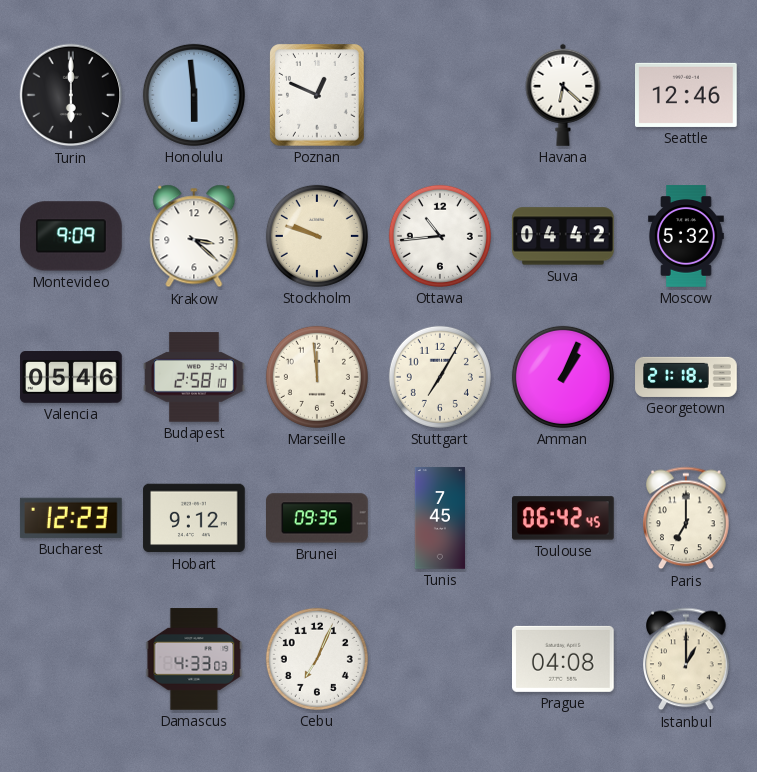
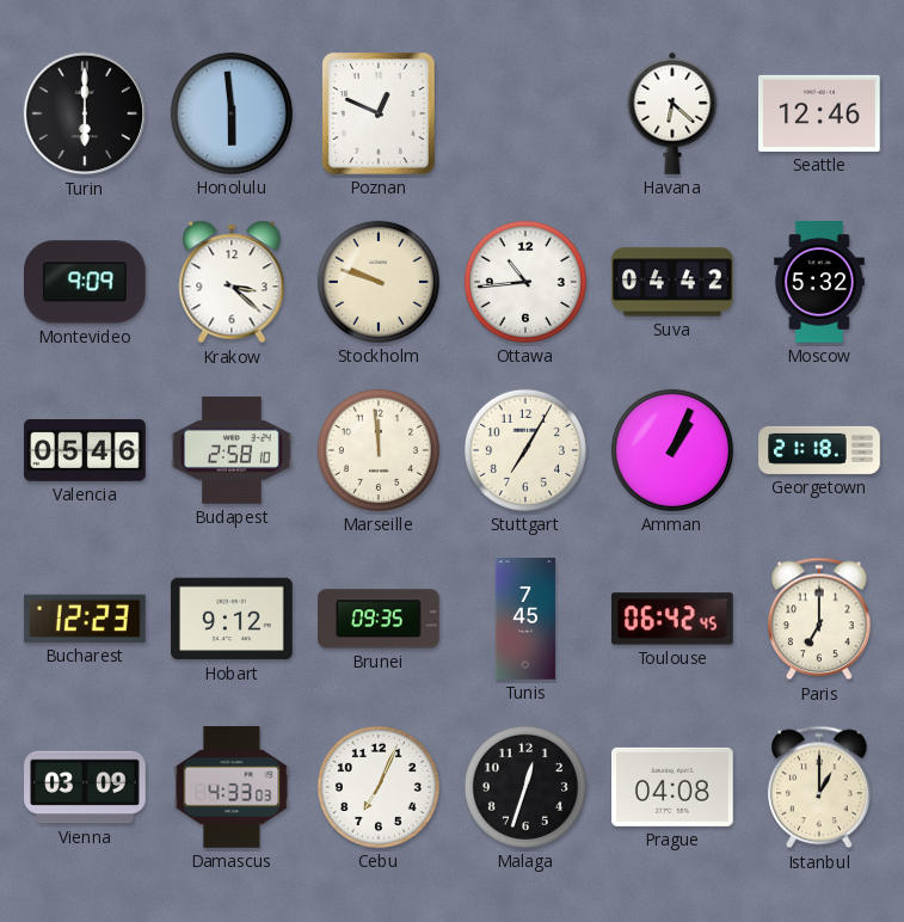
Vienna: none -> 03:09
Malaga: none -> 12:33
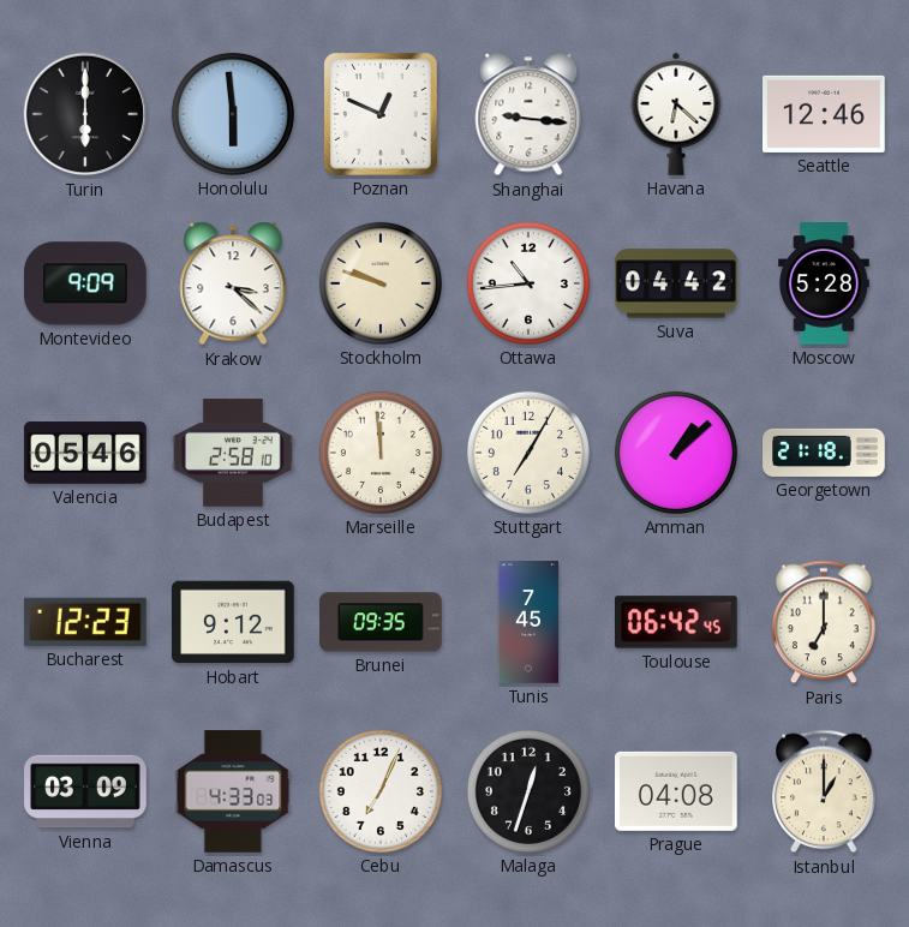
Shanghai: none -> 9:16
Moscow: 5:32 -> 5:28
Amman: 1:04 -> 1:08
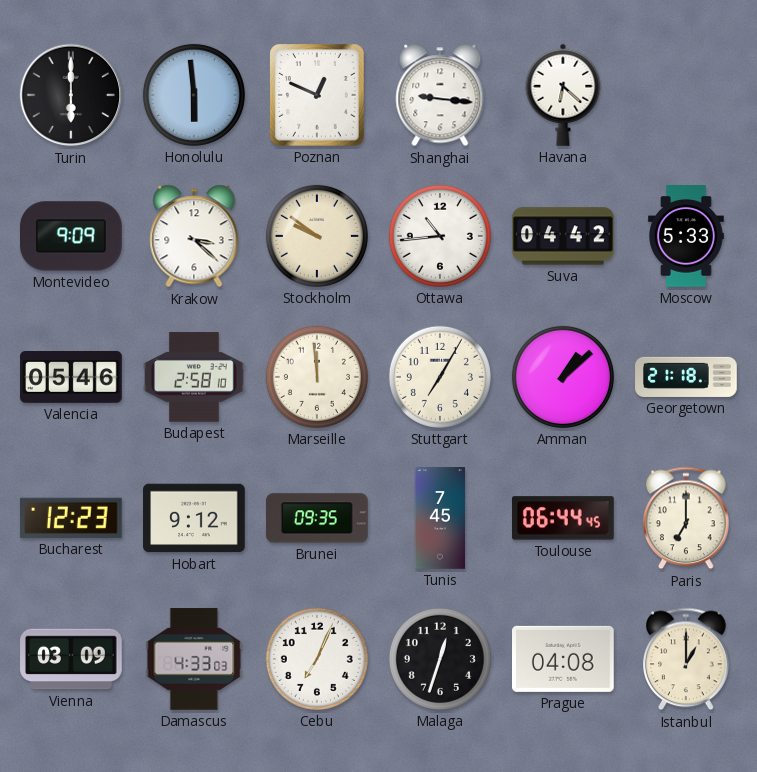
Seattle: 12:46 -> none
Stockholm: 9:48 -> 9:51
Moscow: 5:28 -> 5:33
Toulouse: 06:42 -> 06:44
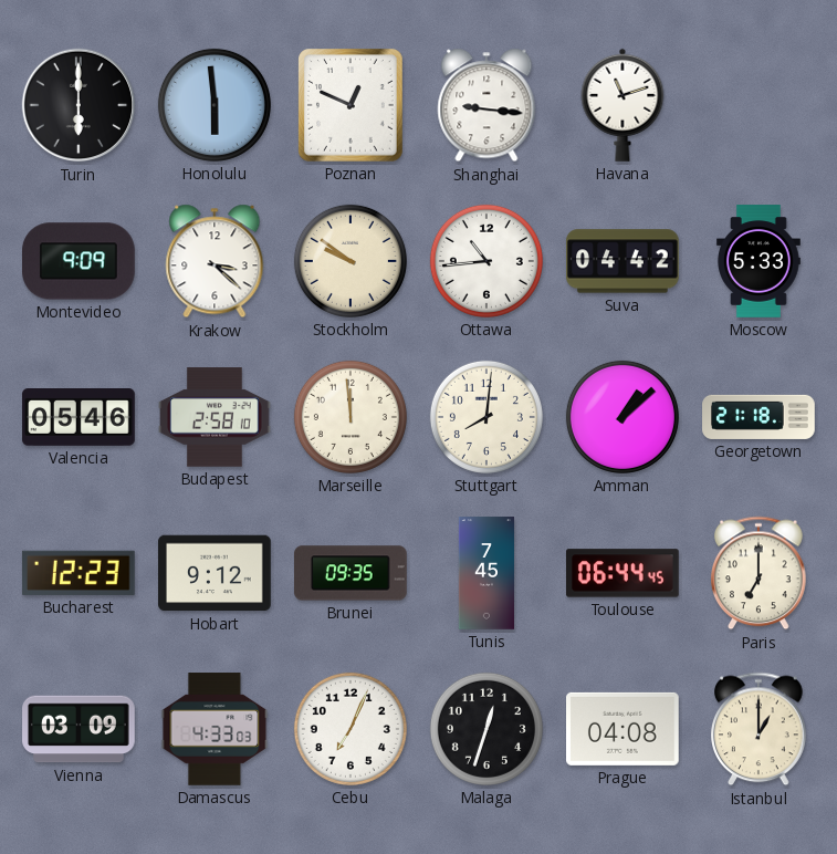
Havana: 6:22 -> 11:12
Stuttgart: 7:05 -> 8:01
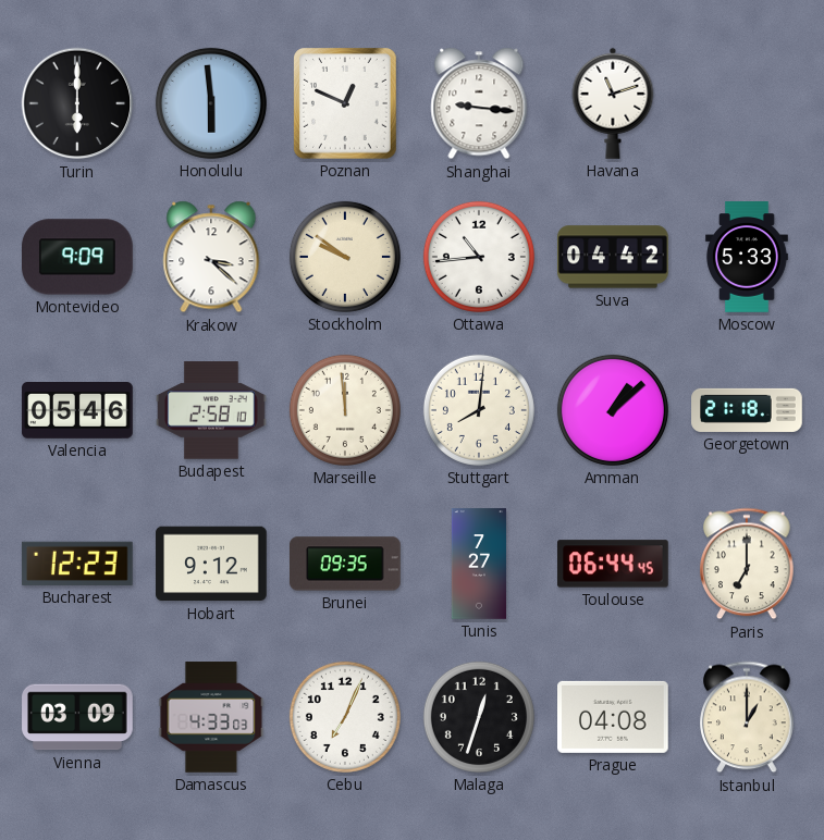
Tunis: 7:45 -> 7:27
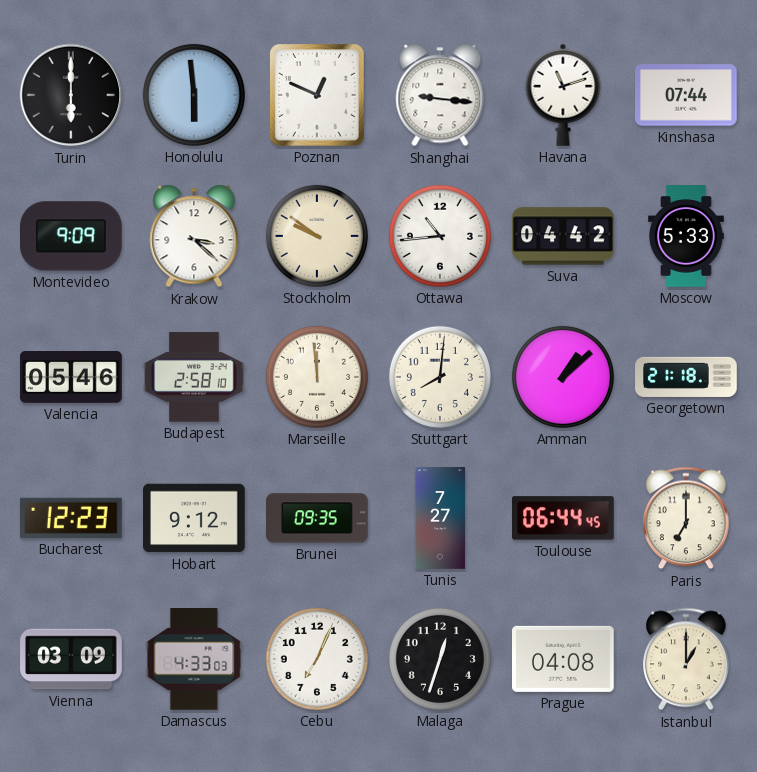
Kinshasa: none -> 07:44
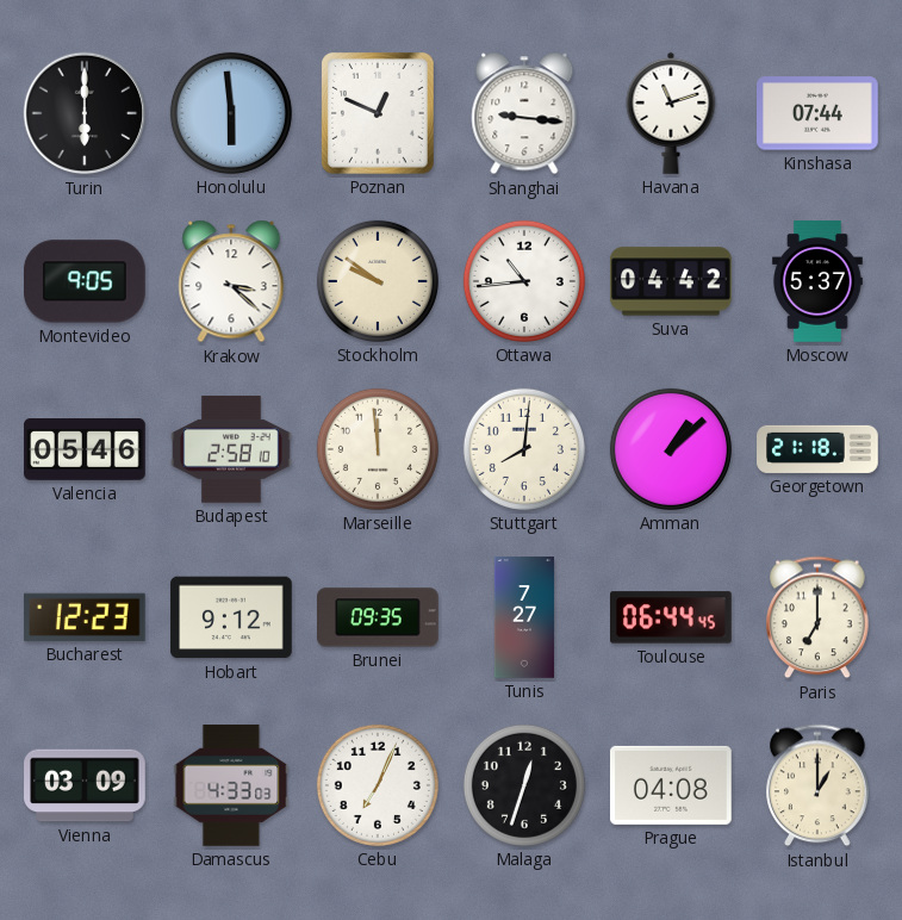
Montevideo: 9:09 -> 9:05
Moscow: 5:33 -> 5:37
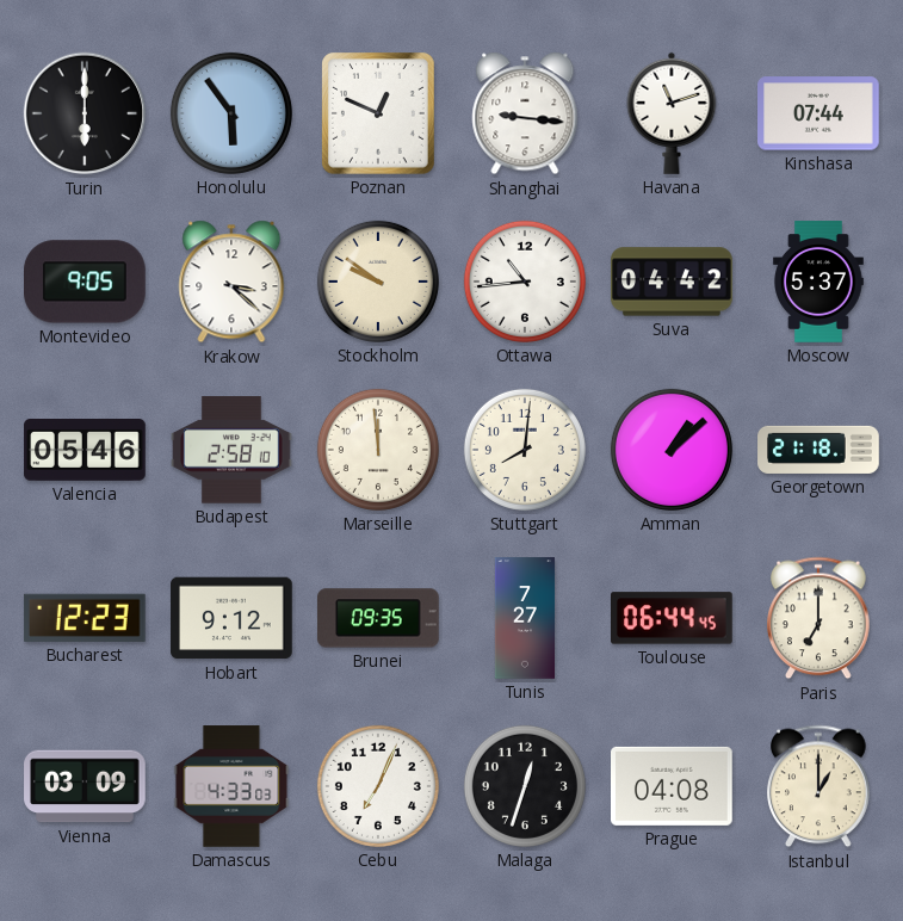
Honolulu: 5:59 -> 5:54
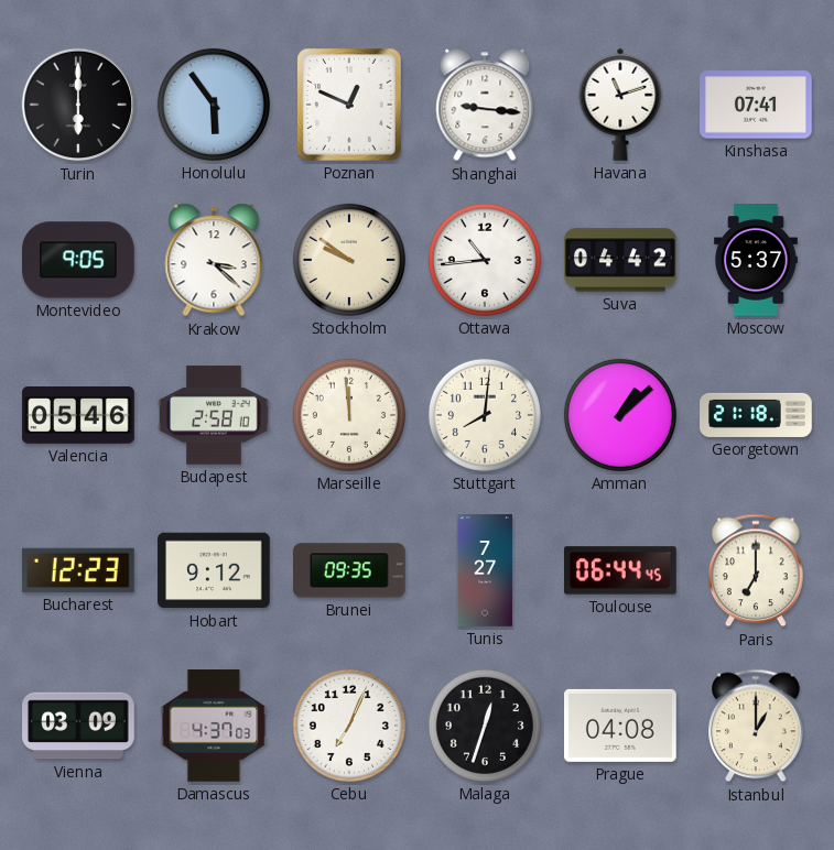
Kinshasa: 07:44 -> 07:41
Damascus: 4:33 -> 4:37
